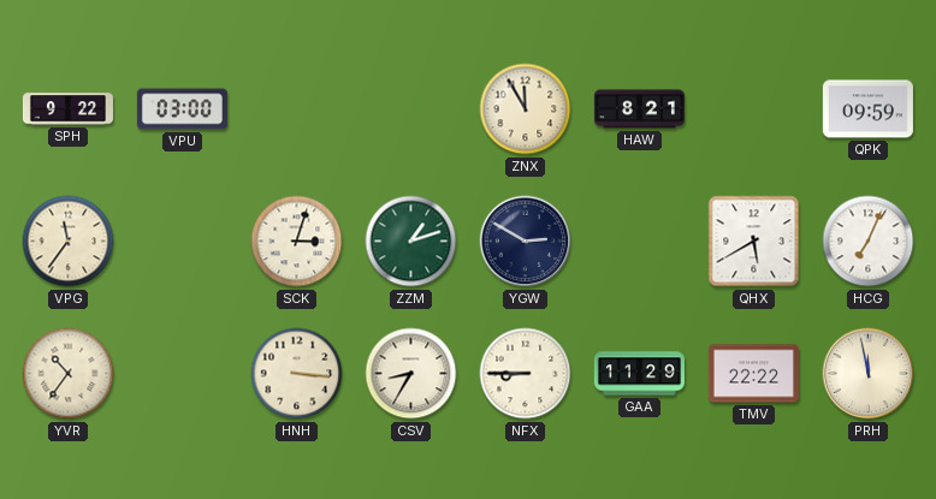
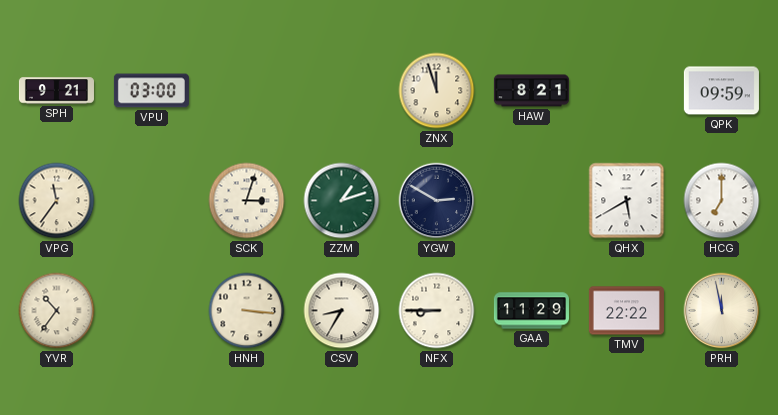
SPH: 9:22 -> 9:21
ZNX: 11:55 -> 11:57
HCG: 7:04 -> 7:00
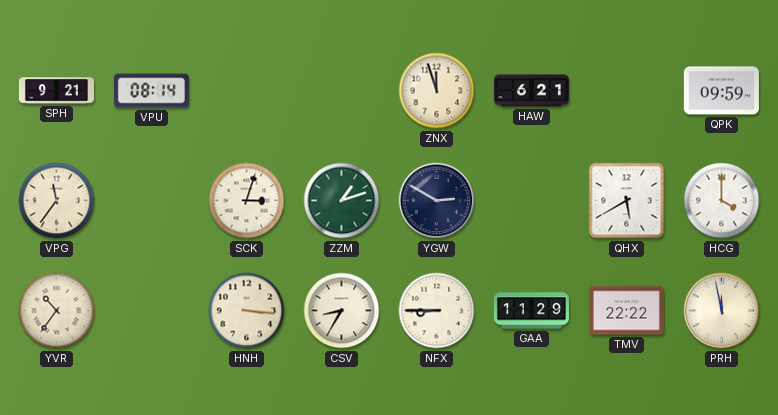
VPU: 03:00 -> 08:14
HAW: 8:21 -> 6:21
HCG: 7:00 -> 4:00
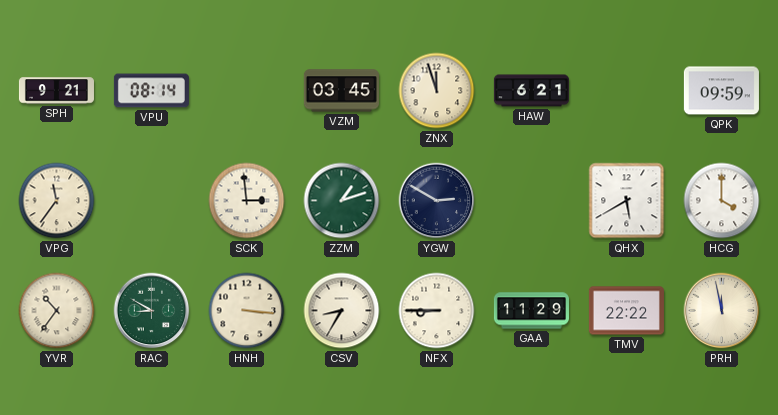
VZM: none -> 03:45
SCK: 3:03 -> 2:59
RAC: none -> 8:50
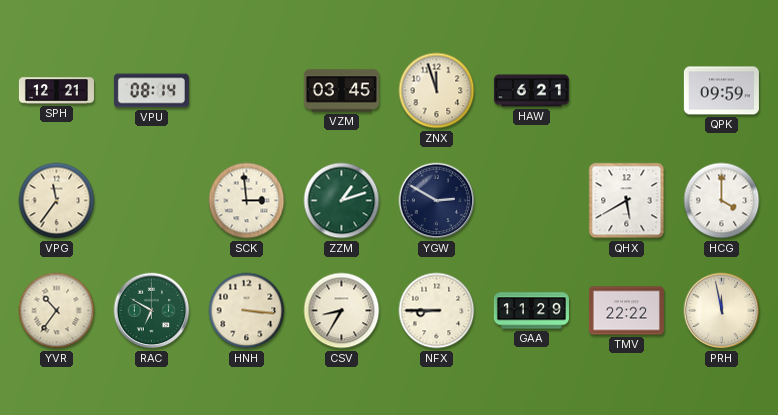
SPH: 9:21 -> 12:21
RAC: 8:50 -> 6:50
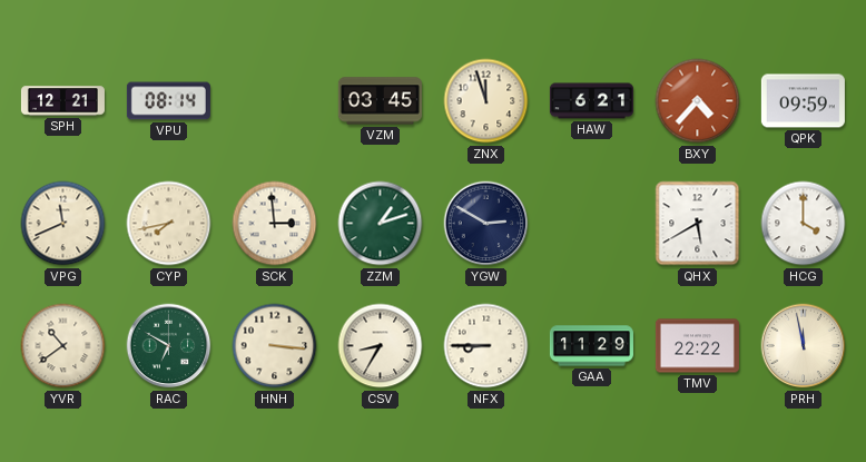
BXY: none -> 4:37
VPG: 11:36 -> 11:41
CYP: none -> 7:43
YVR: 10:36 -> 10:39
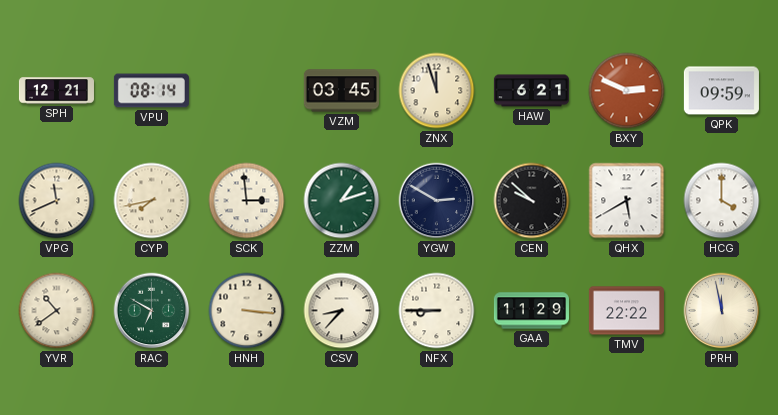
BXY: 4:37 -> 2:49
CEN: none -> 9:52
CSV: 8:35 -> 8:37
